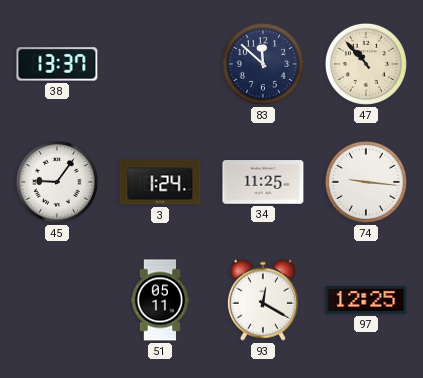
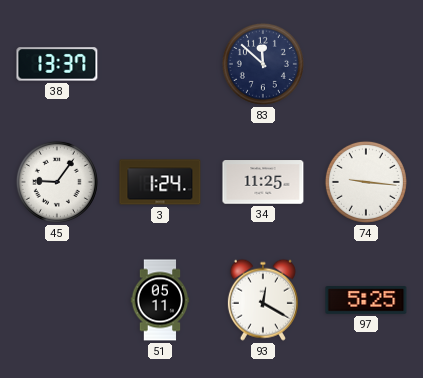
47: 10:53 -> none
97: 12:25 -> 5:25
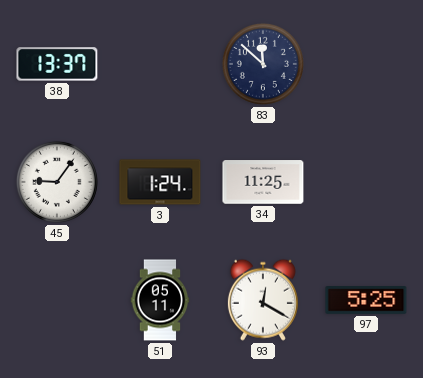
74: 9:16 -> none
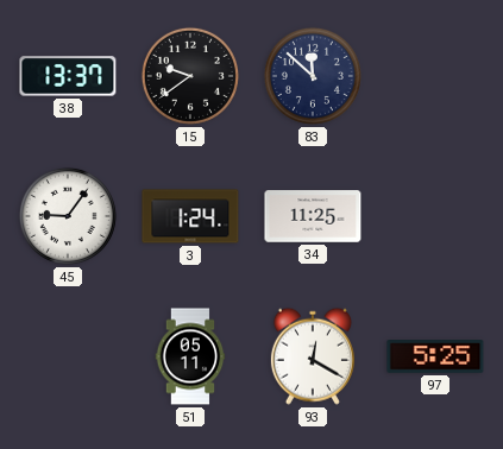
15: none -> 9:39
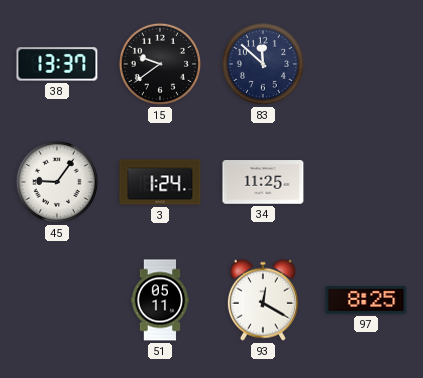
97: 5:25 -> 8:25
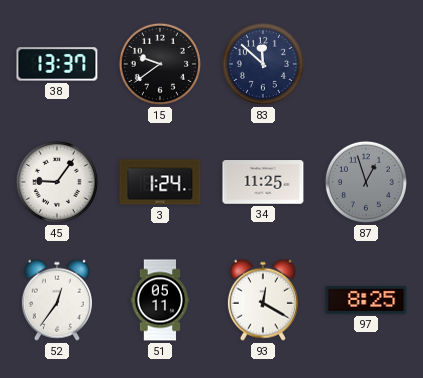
87: none -> 12:57
52: none -> 12:36
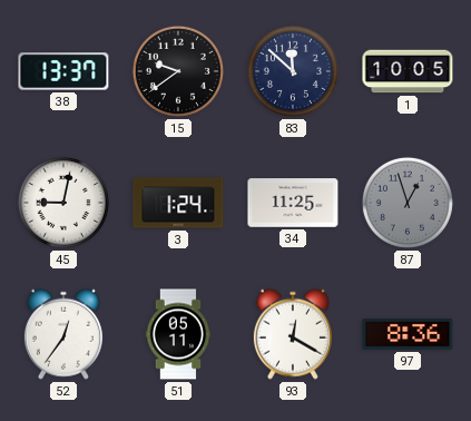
1: none -> 10:05
45: 9:06 -> 9:02
97: 8:25 -> 8:36
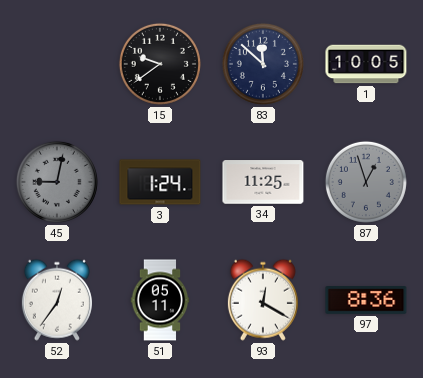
38: 13:37 -> none
45 dial: white -> grey
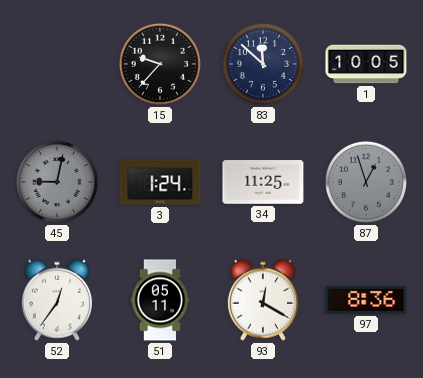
15: 9:39 -> 9:37
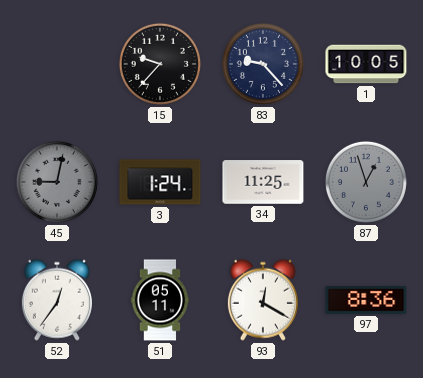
83: 11:52 -> 9:23
